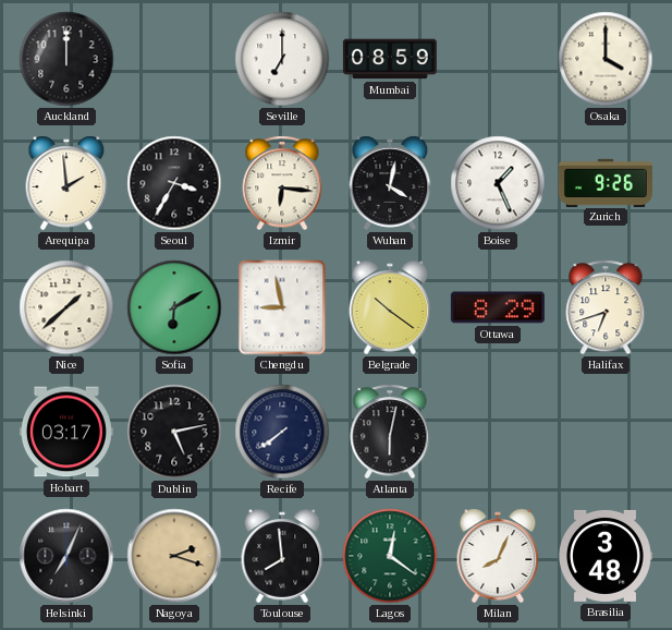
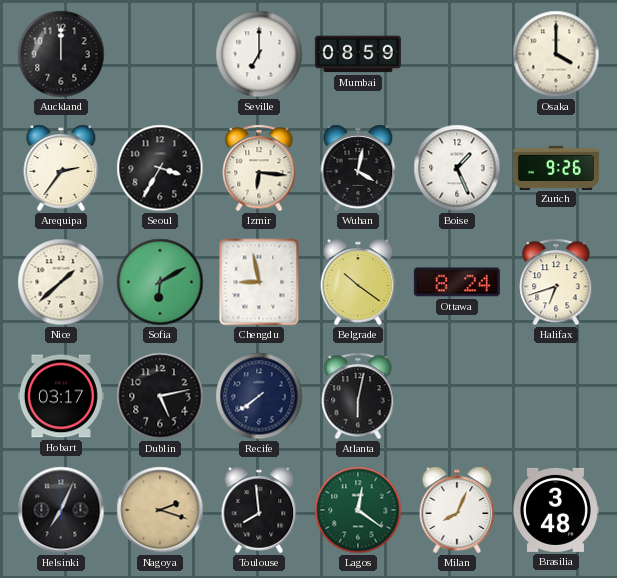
Arequipa: 1:59 -> 2:36
Ottawa: 8:29 -> 8:24
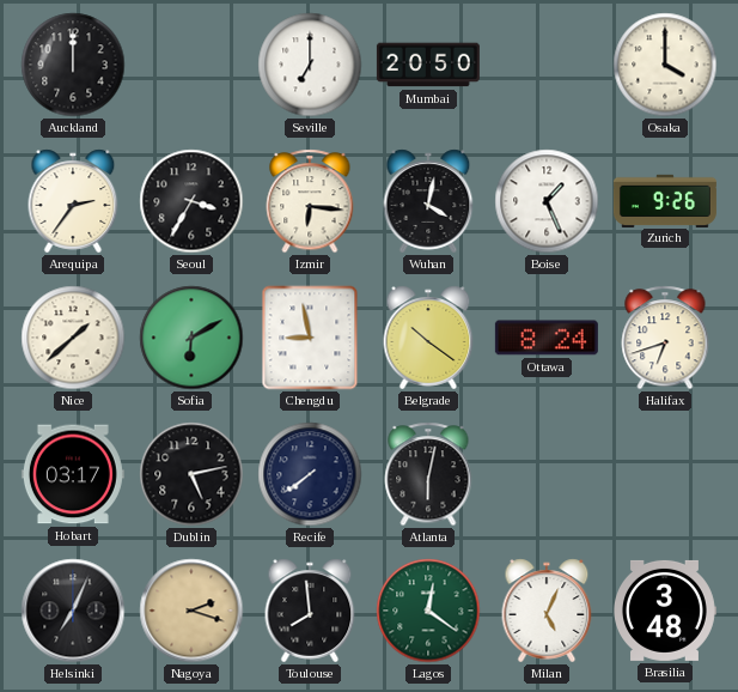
Mumbai: 08:59 -> 20:50
Milan: 8:04 -> 5:04
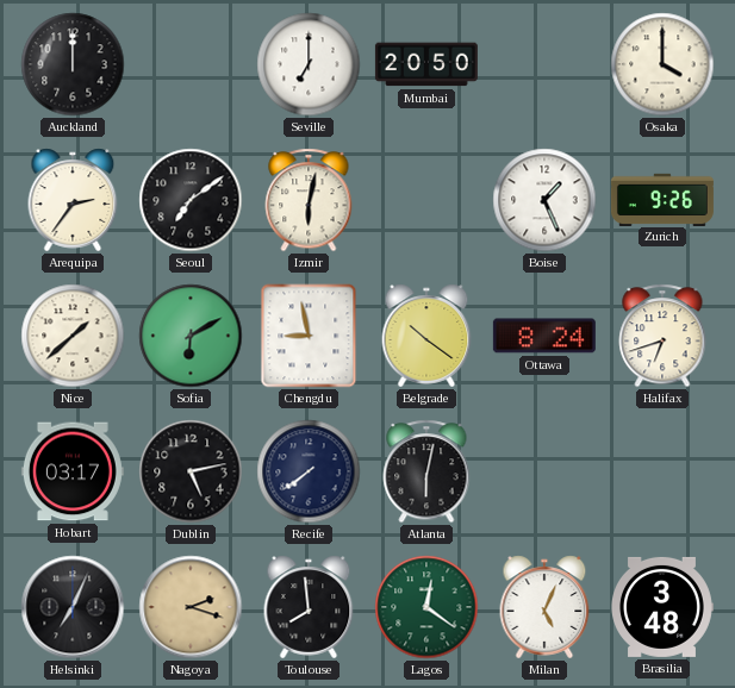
Seoul: 3:35 -> 7:09
Izmir: 6:16 -> 6:02
Wuhan: 4:02 -> none
